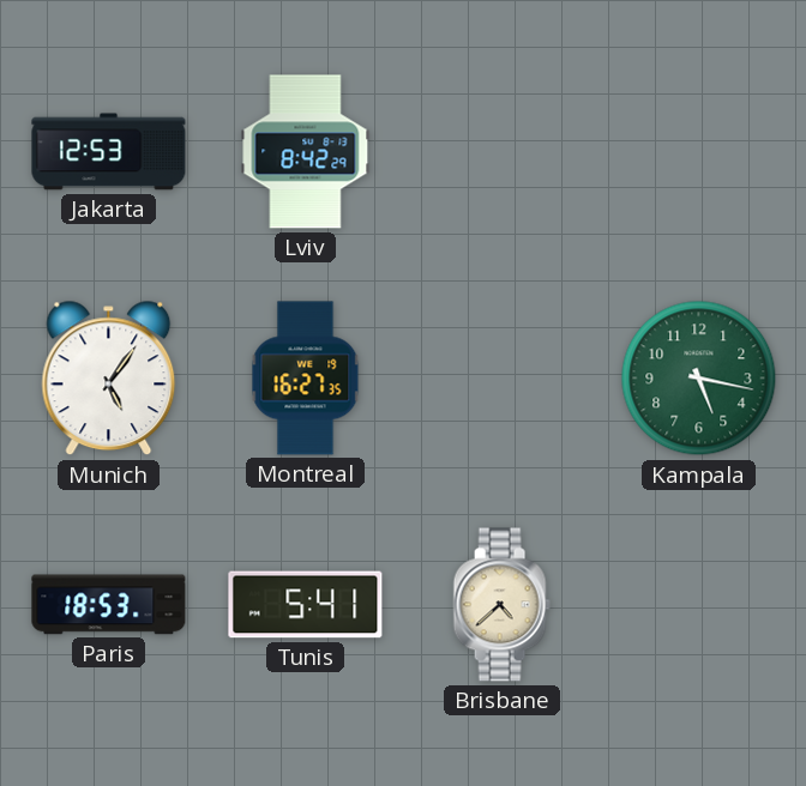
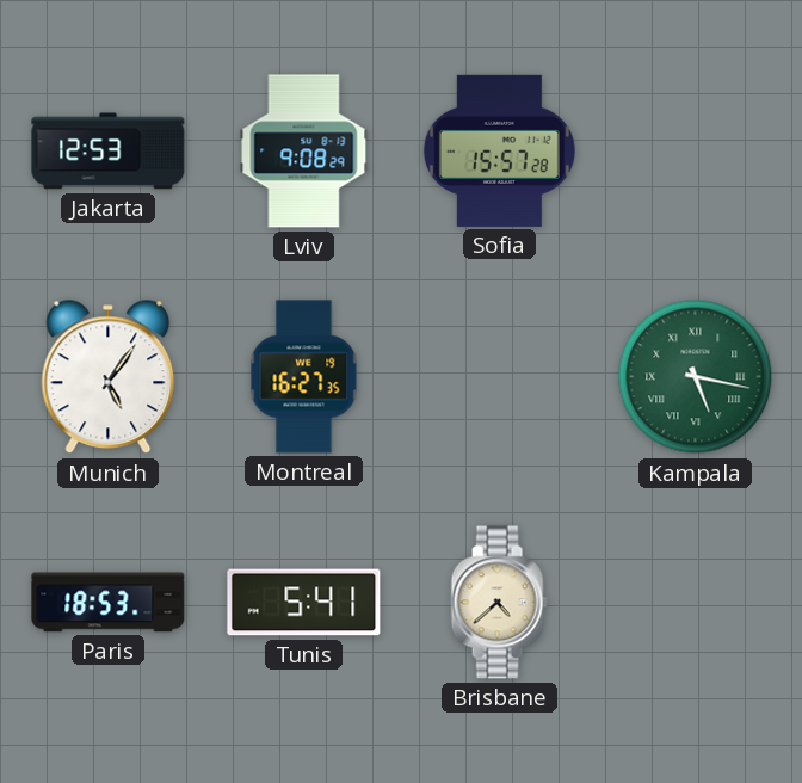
Lviv: 8:42 -> 9:08
Sofia: none -> 15:57
Kampala numerals: Arabic -> Roman
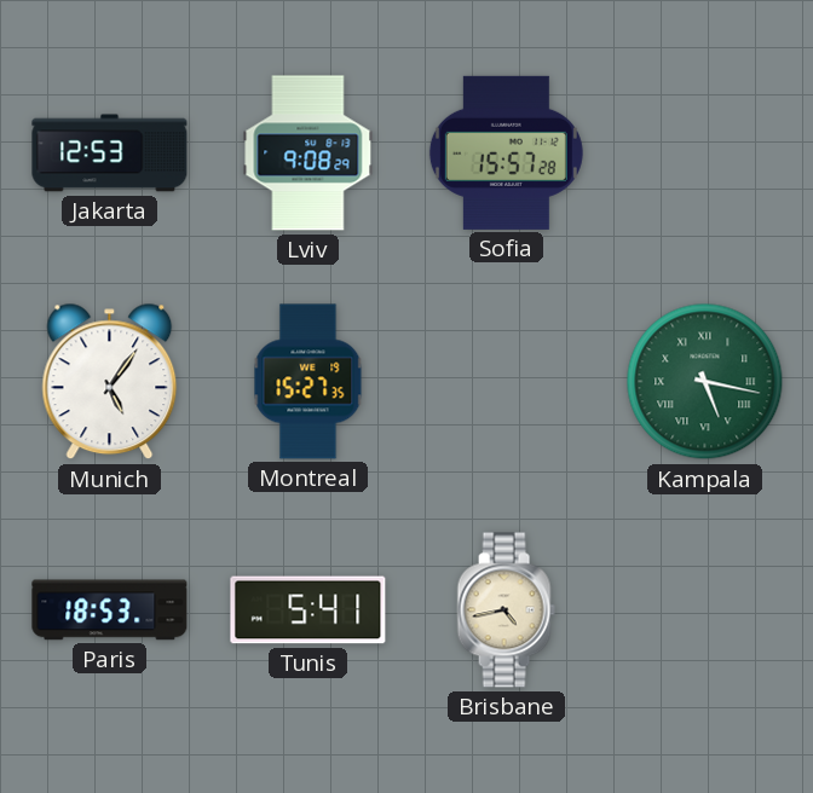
Montreal: 16:27 -> 15:27
Brisbane: 4:38 -> 4:43
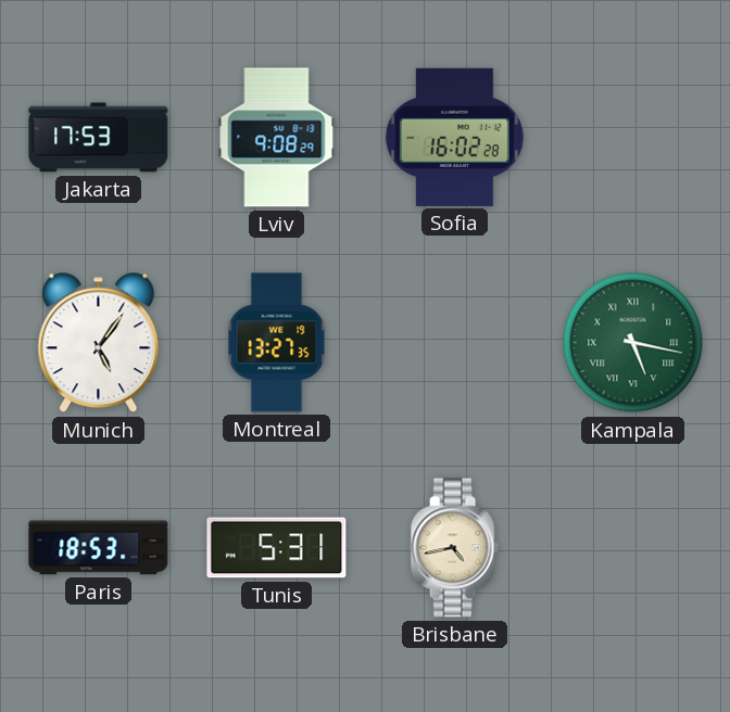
Jakarta: 12:53 -> 17:53
Sofia: 15:57 -> 16:02
Montreal: 15:27 -> 13:27
Tunis: 5:41 -> 5:31
